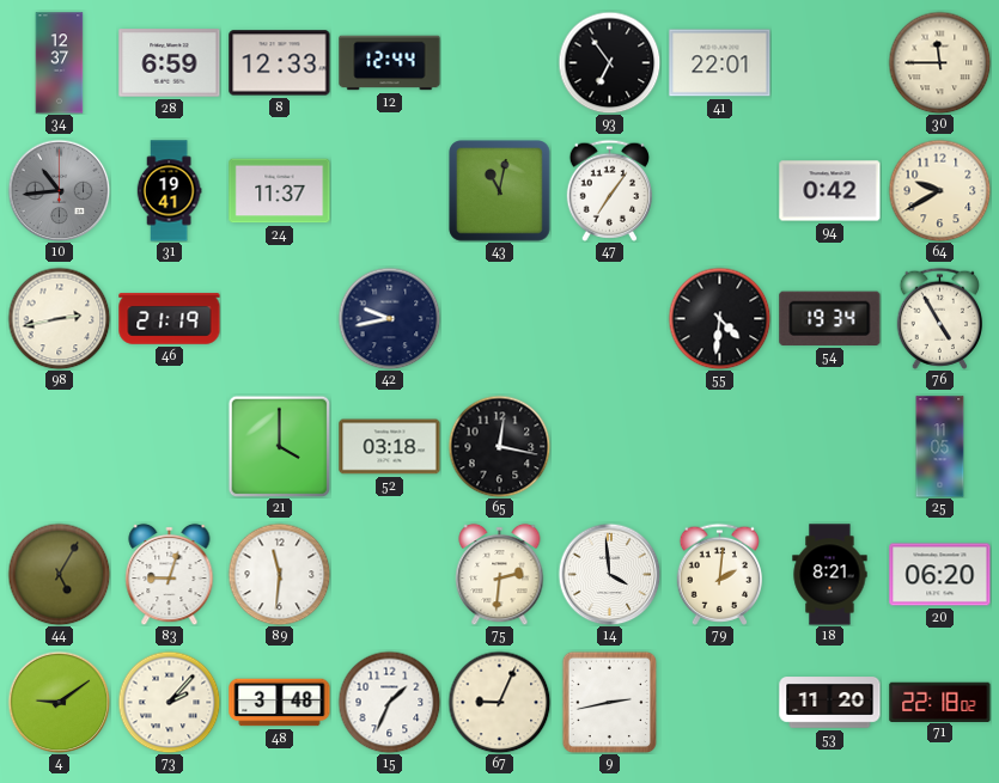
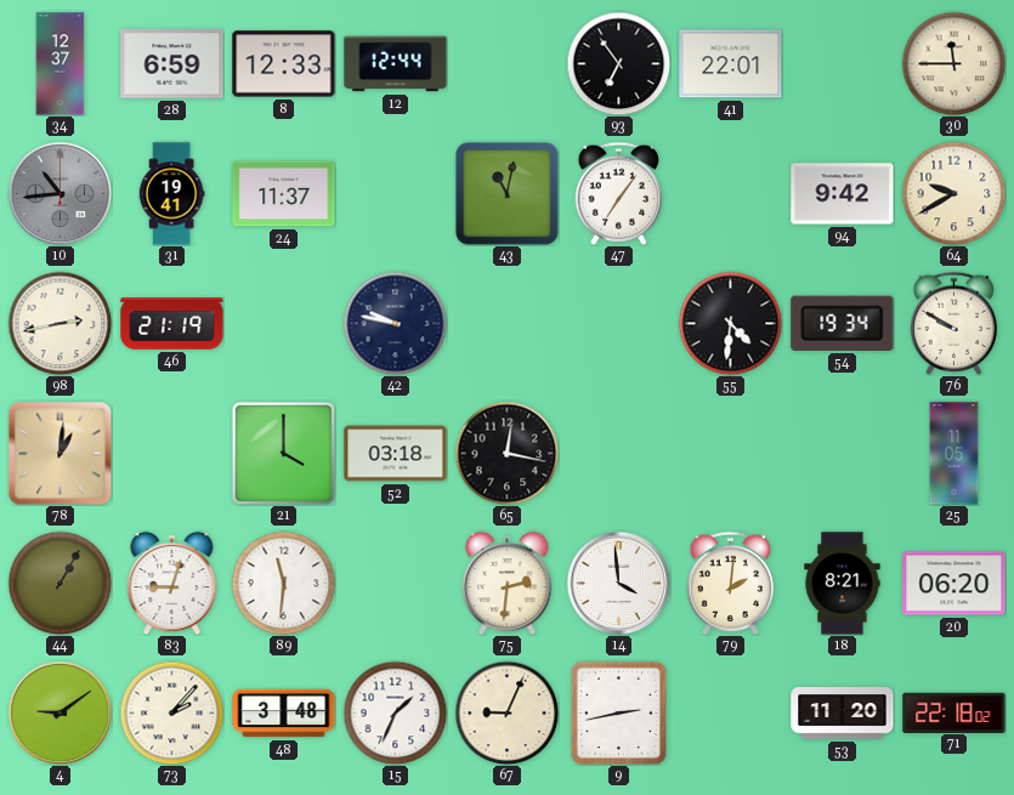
94: 0:42 -> 9:42
42: 9:43 -> 9:47
76: 4:55 -> 9:50
78: none -> 1:01
44: 5:05 -> 1:05
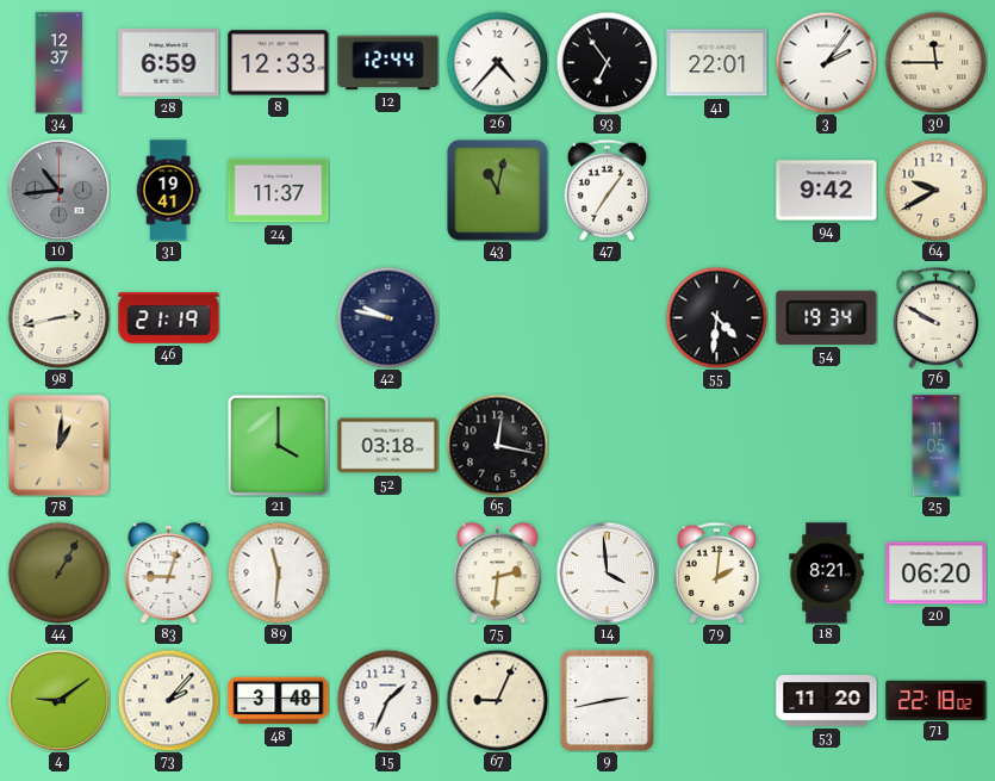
26: none -> 4:37
3: none -> 2:06
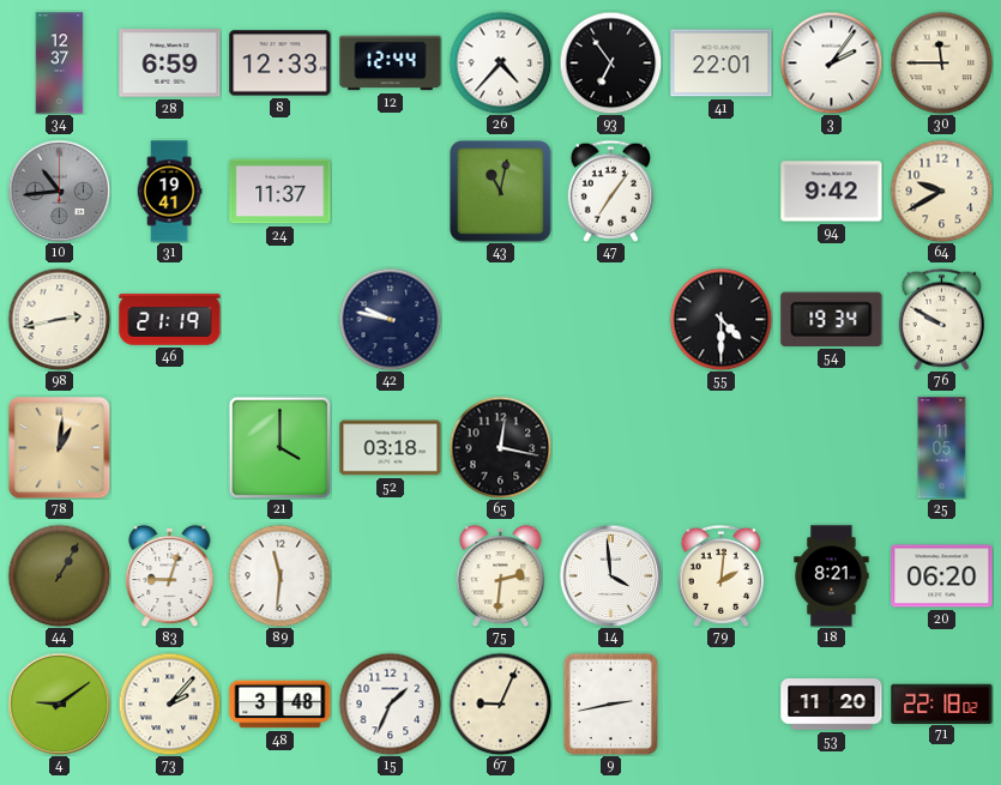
55: 4:31 -> 4:30
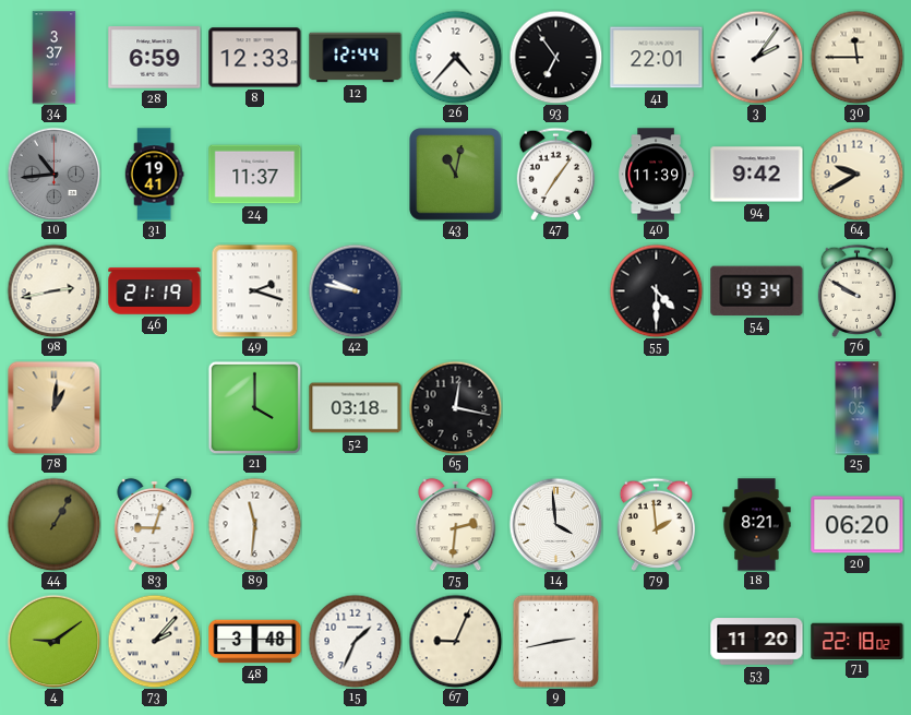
34: 12:37 -> 3:37
40: none -> 11:39
49: none -> 2:18
79: 2:01 -> 1:59
